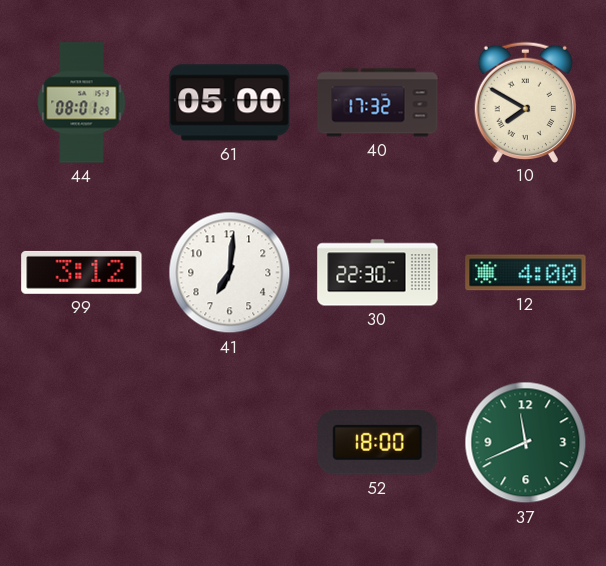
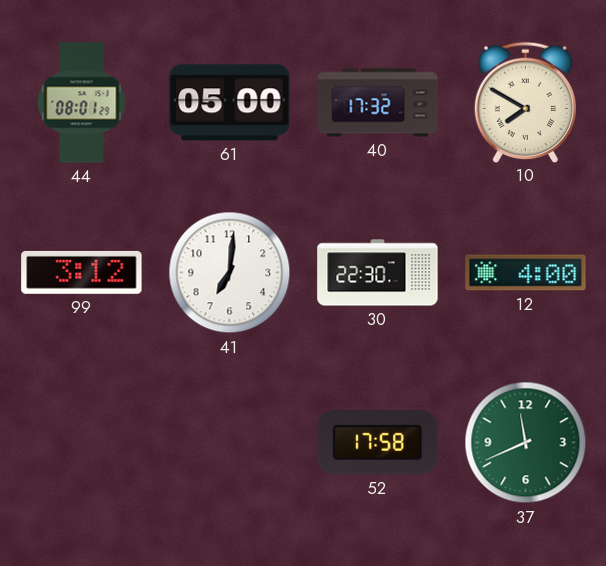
52: 18:00 -> 17:58
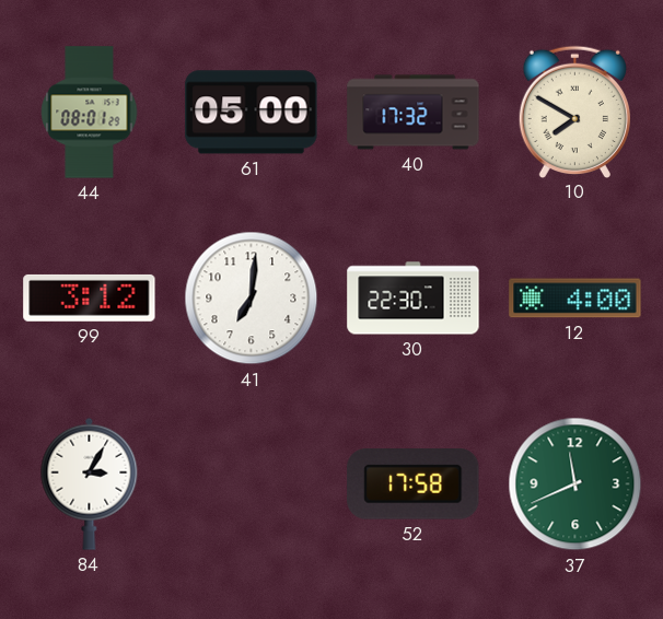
84: none -> 3:05
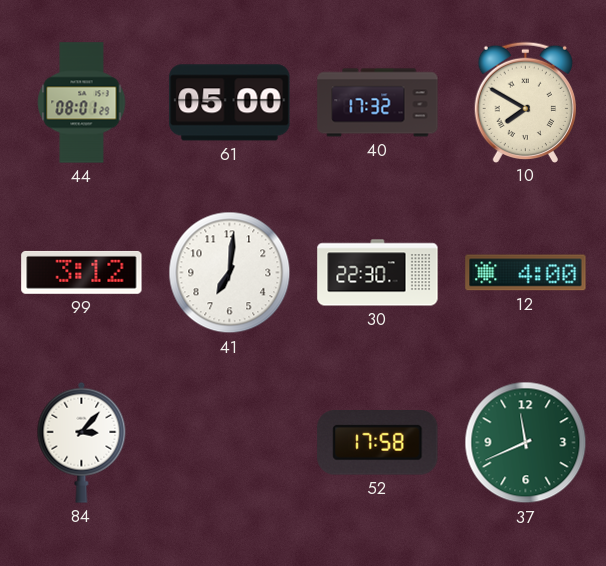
84: 3:05 -> 3:07
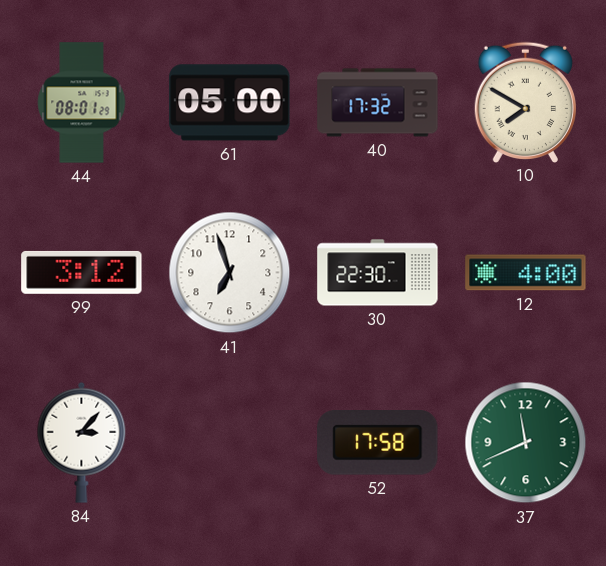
41: 7:01 -> 6:57
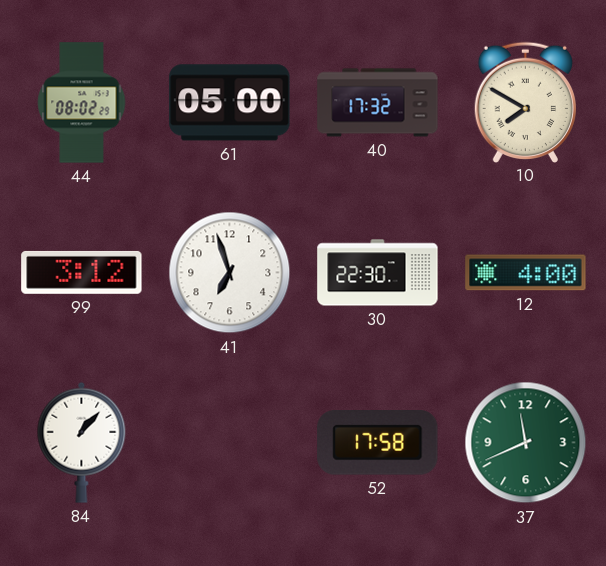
44: 08:01 -> 08:02
84: 3:07 -> 1:07
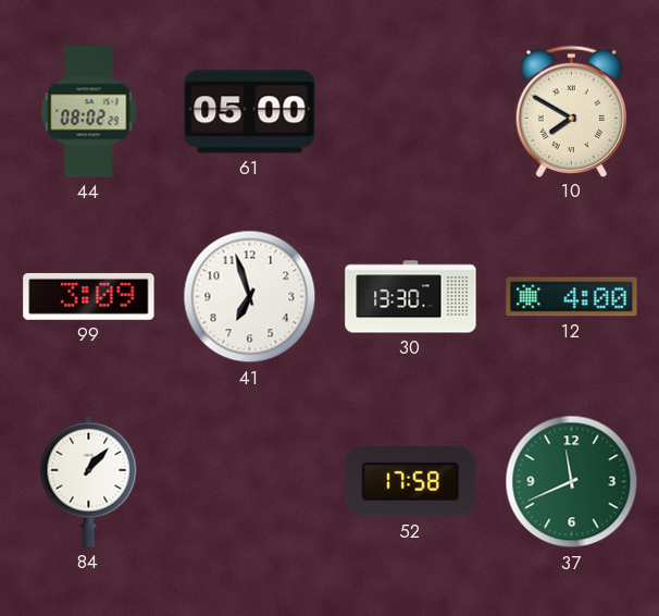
40: 17:32 -> none
99: 3:12 -> 3:09
30: 22:30 -> 13:30
